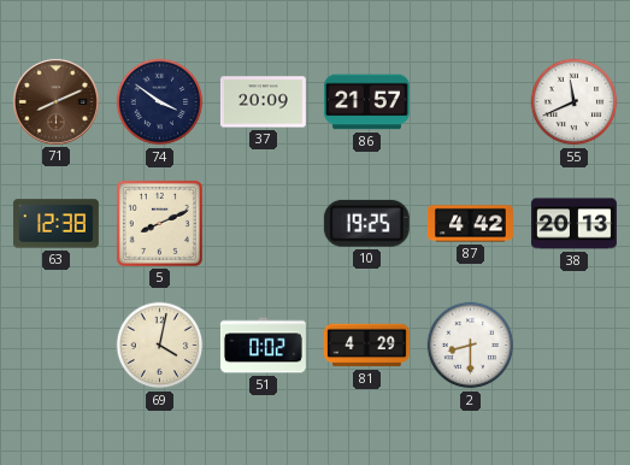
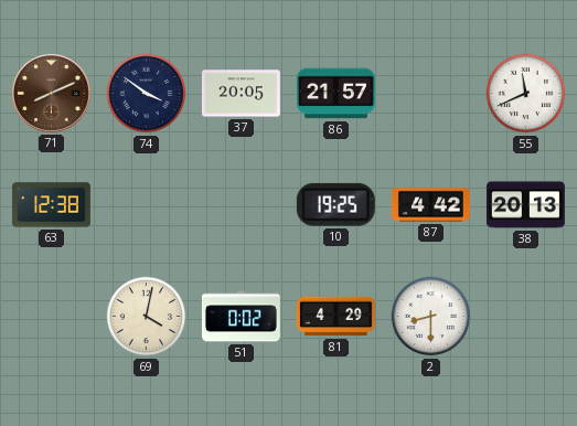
37: 20:09 -> 20:05
5: 8:11 -> none
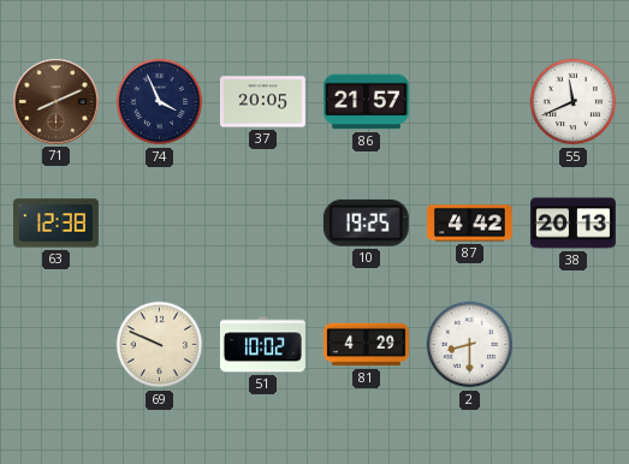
74: 3:51 -> 3:56
69: 4:02 -> 9:49
51: 0:02 -> 10:02
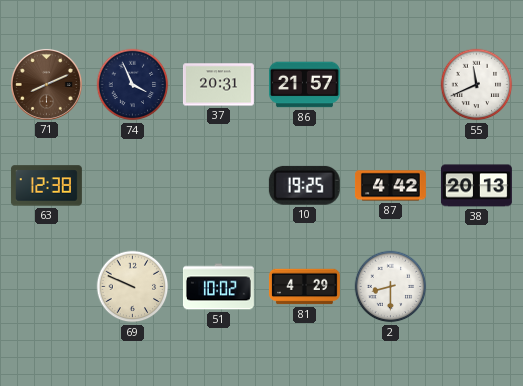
37: 20:05 -> 20:31
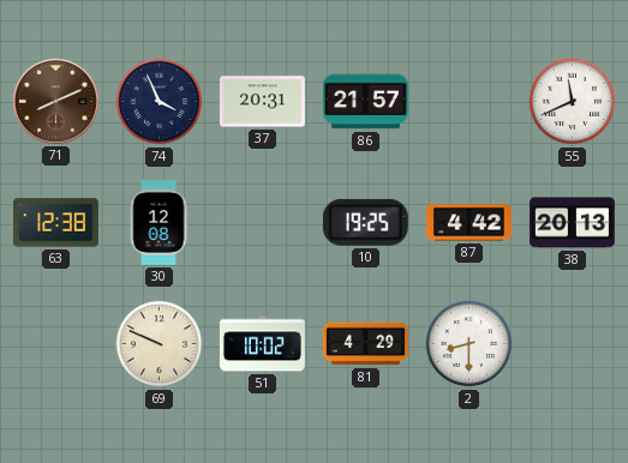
30: none -> 12:08
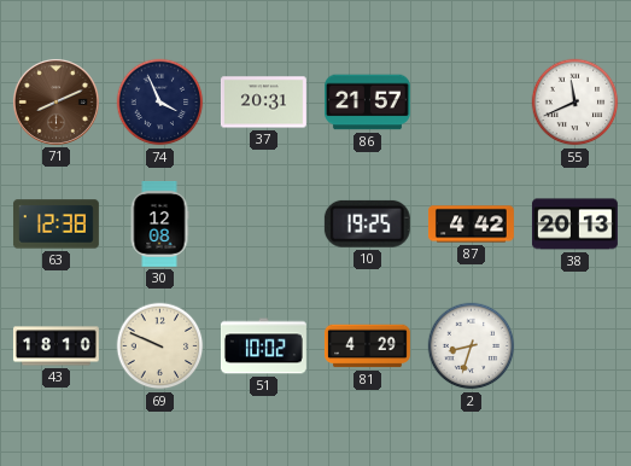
43: none -> 18:10
2: 8:30 -> 8:33
